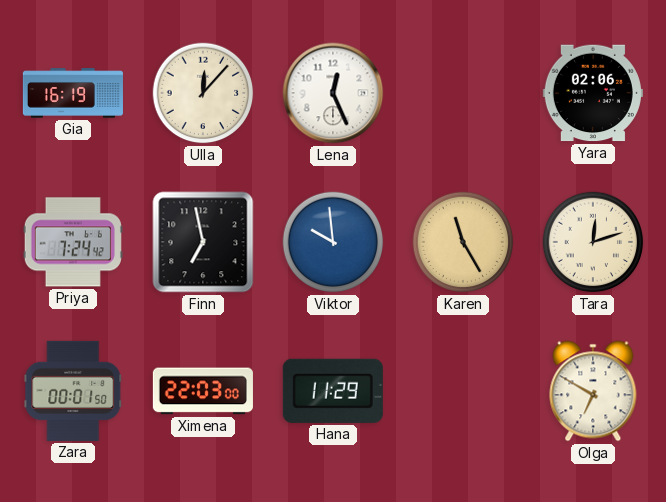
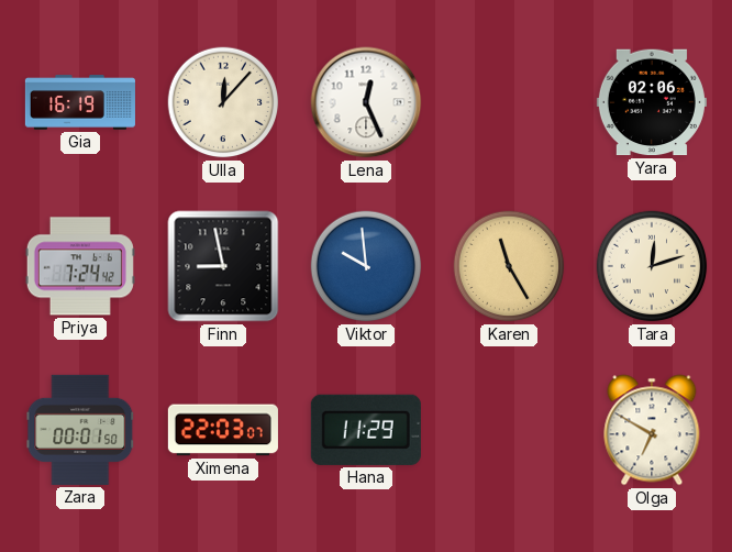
Finn: 6:58 -> 8:58
Ximena: 22:03:00 -> 22:03:07
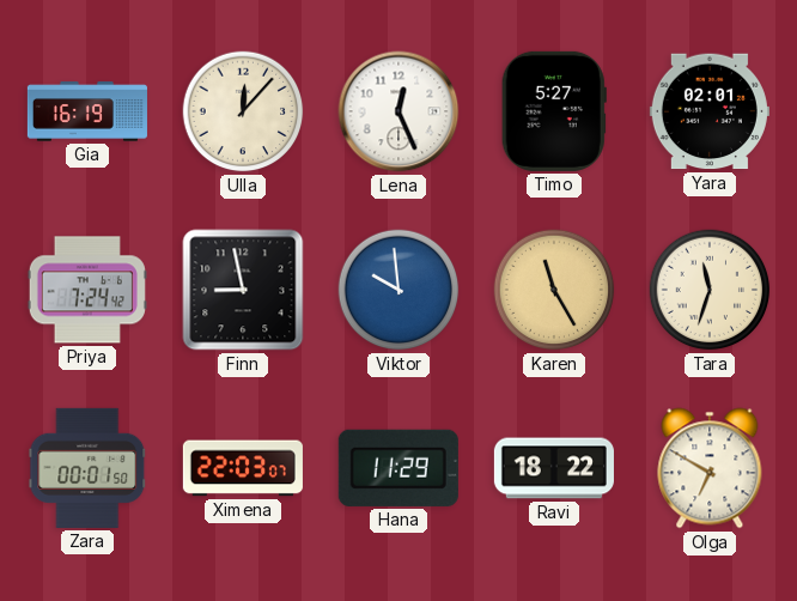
Timo: none -> 5:27
Yara: 02:06 -> 02:01
Tara: 12:12 -> 11:33
Ravi: none -> 18:22
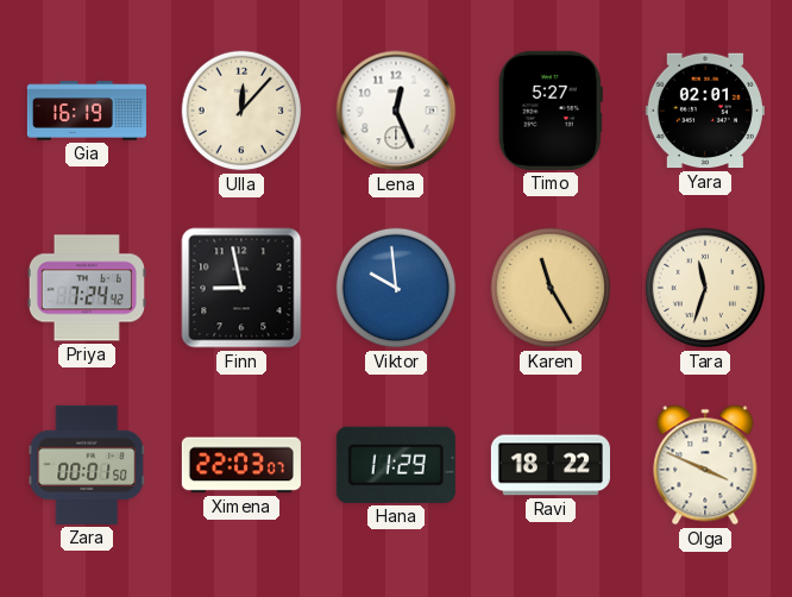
Olga: 6:50 -> 3:49
